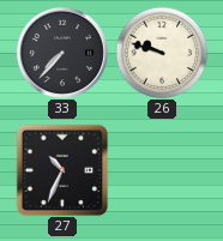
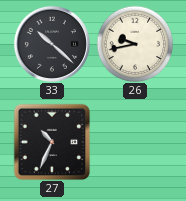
33: 7:37 -> 10:22
26: 9:48 -> 9:43
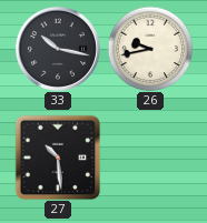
33: 10:22 -> 10:17
27: 10:34 -> 10:29
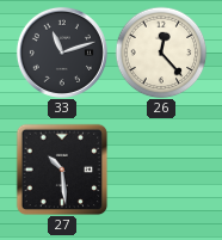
33: 10:17 -> 11:12
26: 9:43 -> 12:23
